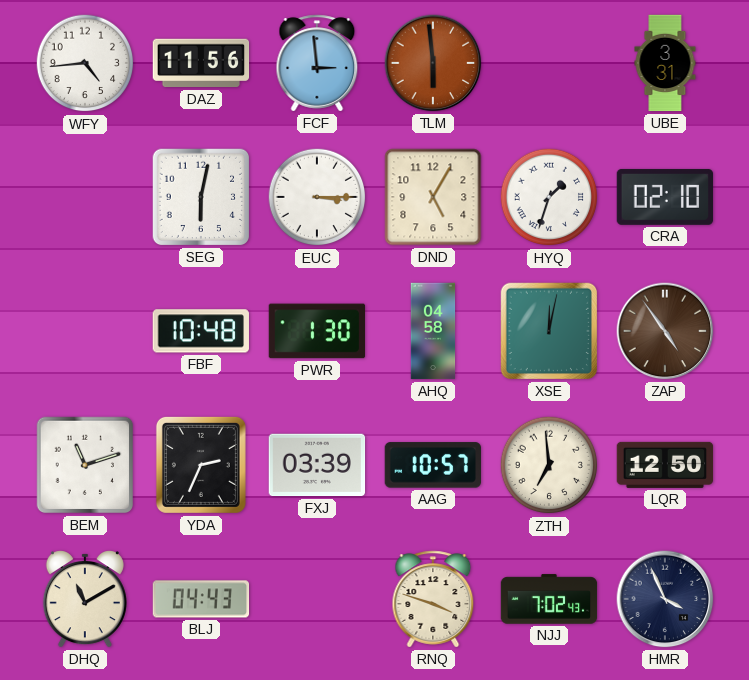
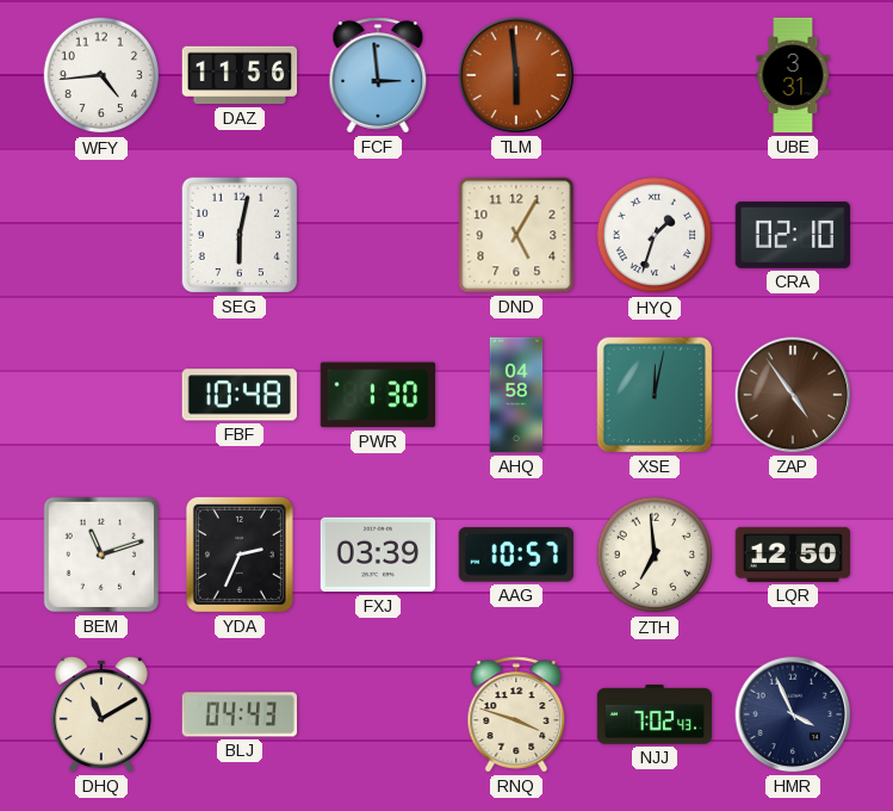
EUC: 3:15 -> none
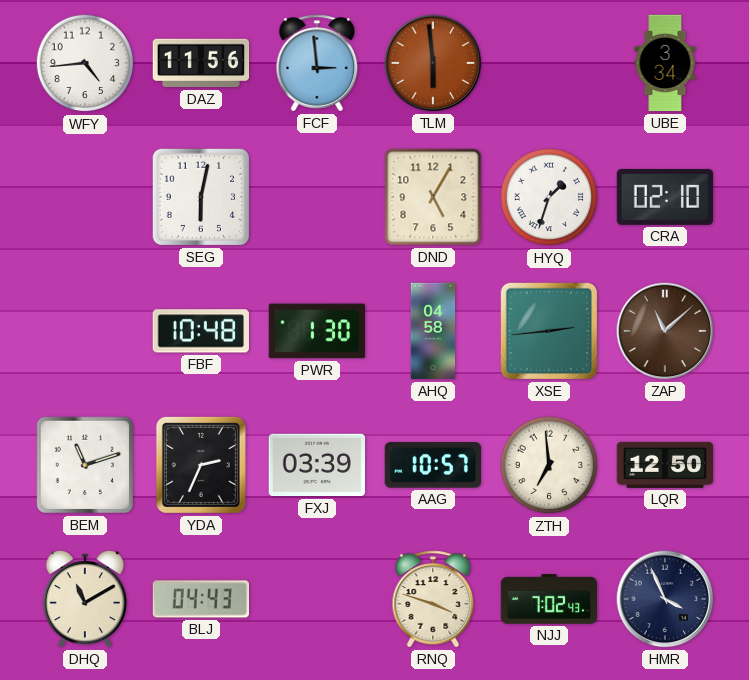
UBE: 3:31 -> 3:34
XSE: 12:02 -> 2:44
ZAP: 4:54 -> 11:08
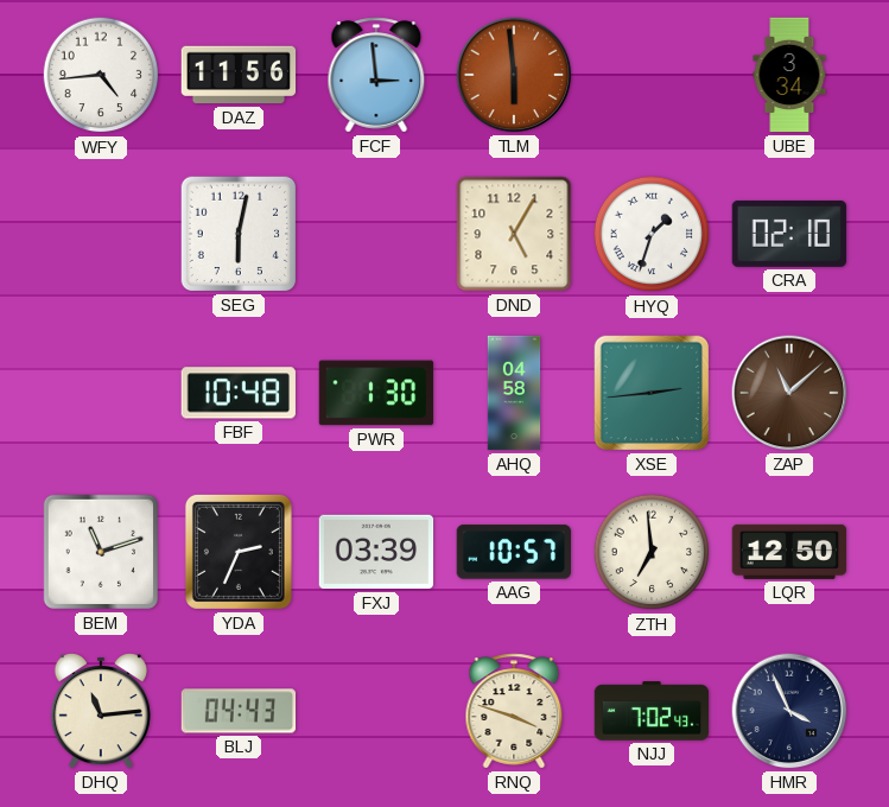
DHQ: 11:10 -> 11:14
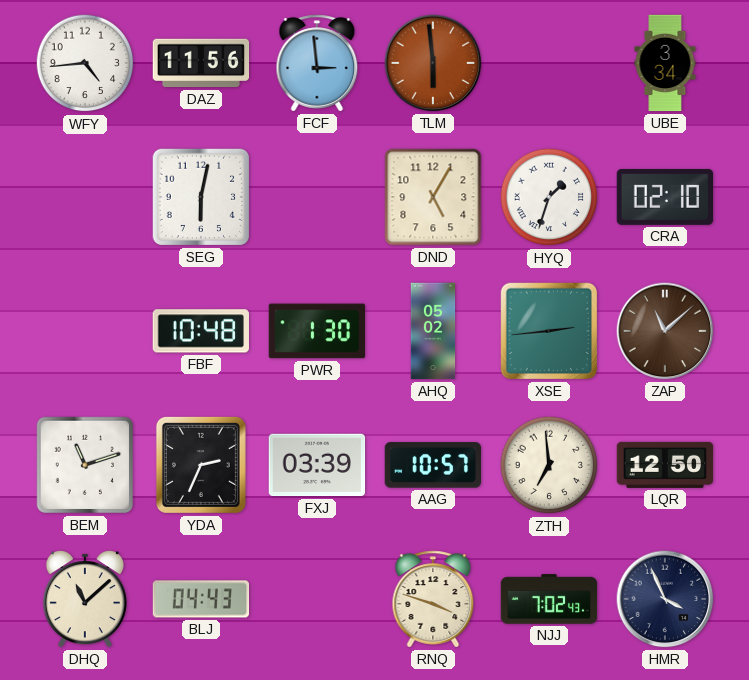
AHQ: 04:58 -> 05:02
DHQ: 11:14 -> 11:08
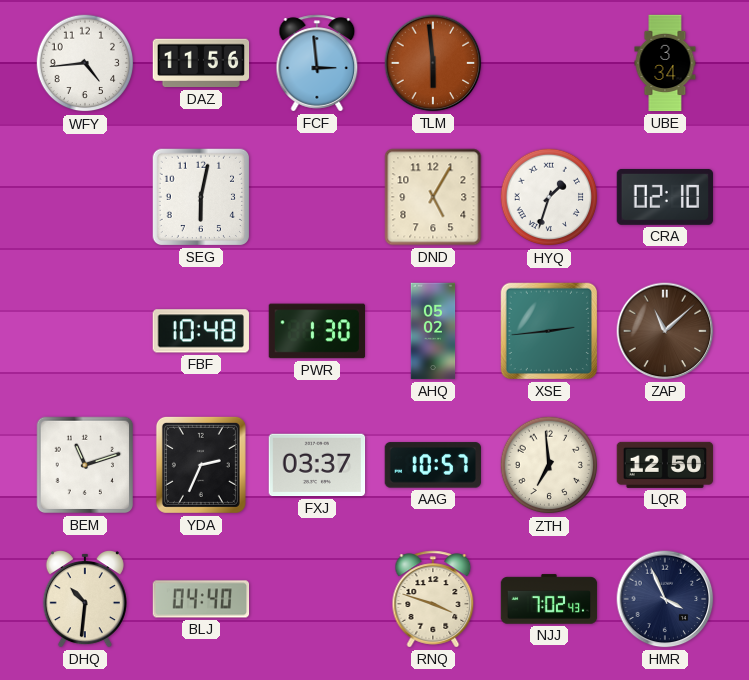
FXJ: 03:39 -> 03:37
DHQ: 11:08 -> 10:31
BLJ: 04:43 -> 04:40
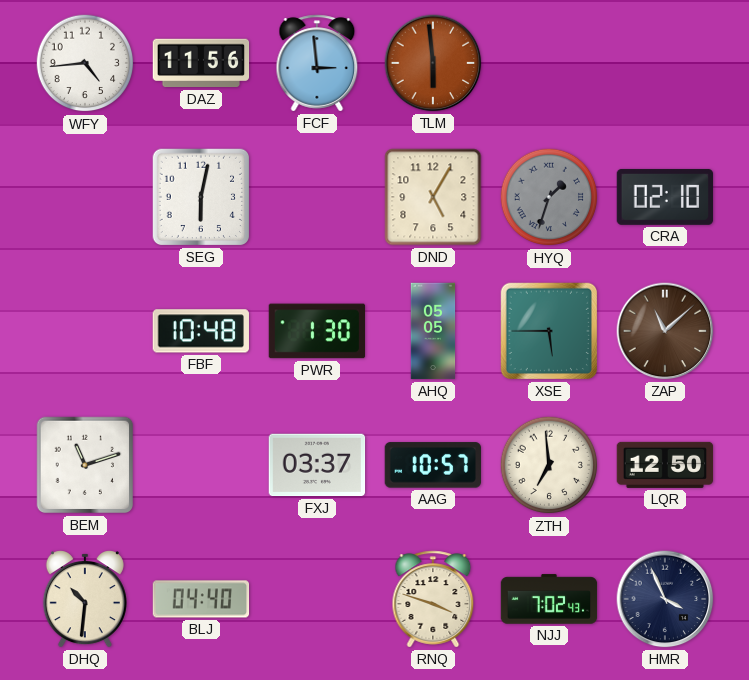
UBE: 3:34 -> none
HYQ dial: white -> grey
AHQ: 05:02 -> 05:05
XSE: 2:44 -> 5:45
YDA: 2:34 -> none
